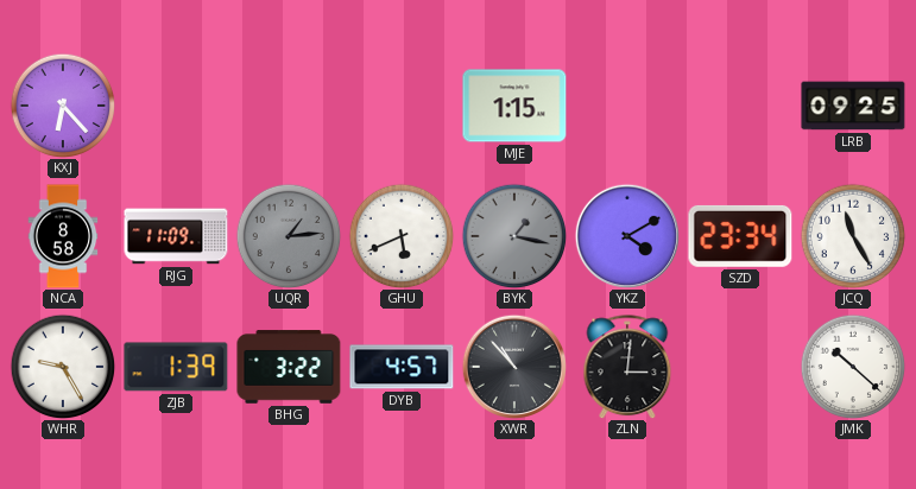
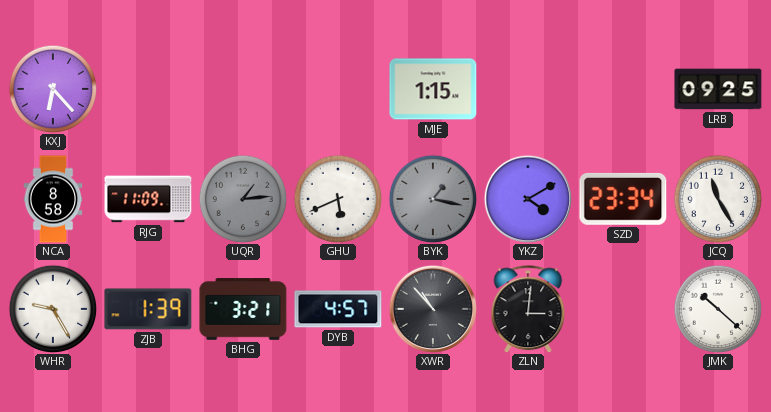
BHG: 3:22 -> 3:21
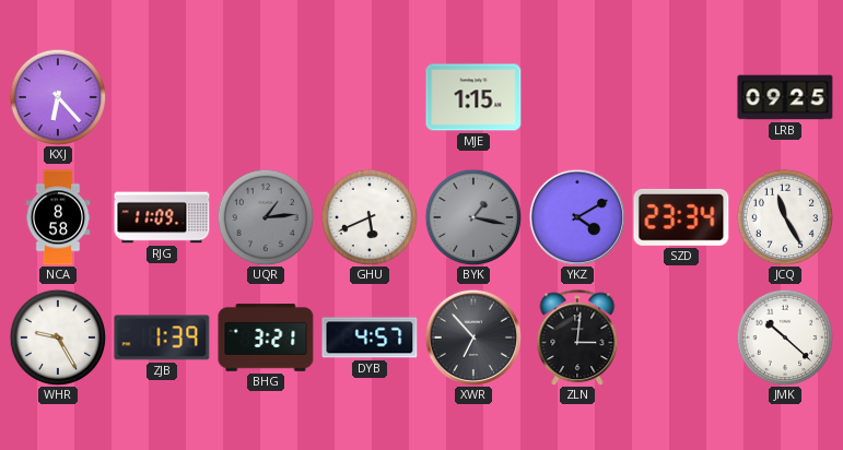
XWR: 10:53 -> 6:53
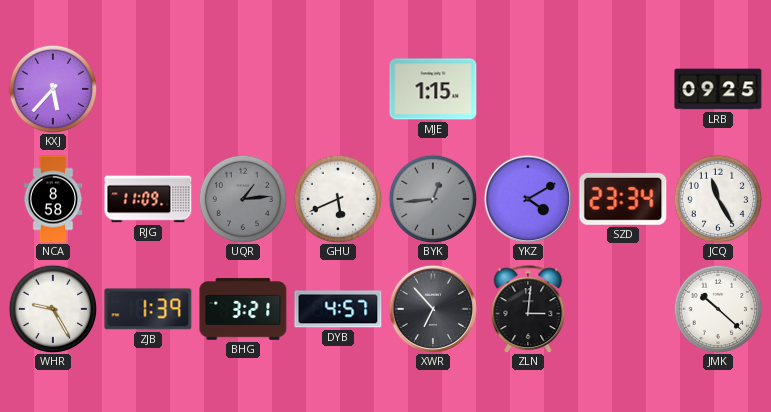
KXJ: 6:23 -> 5:37
BYK: 1:17 -> 12:44
